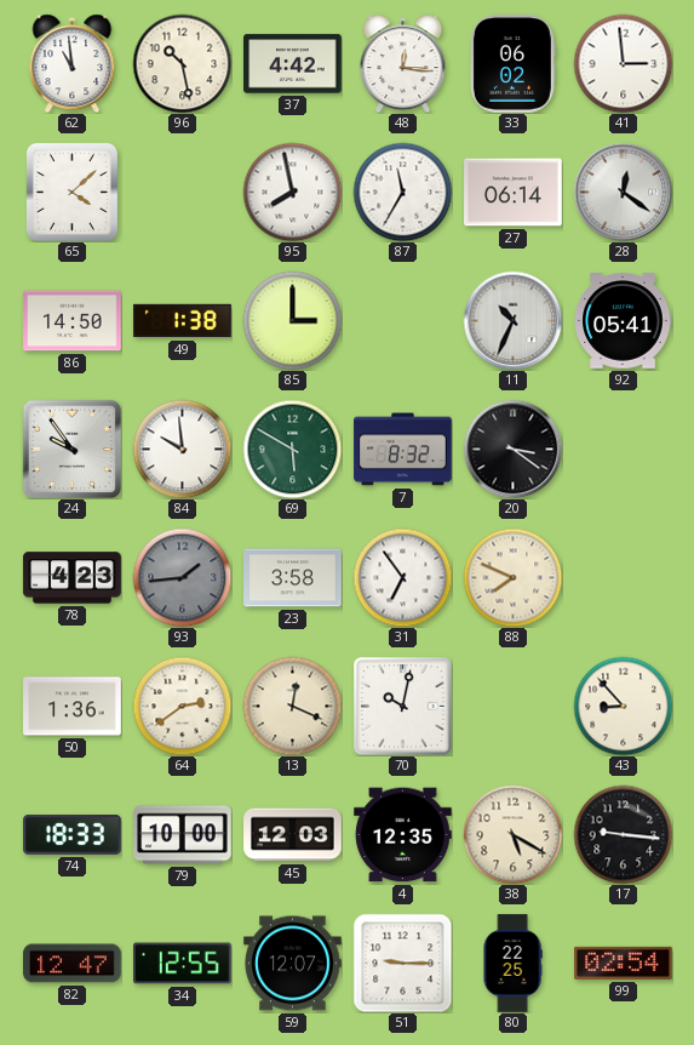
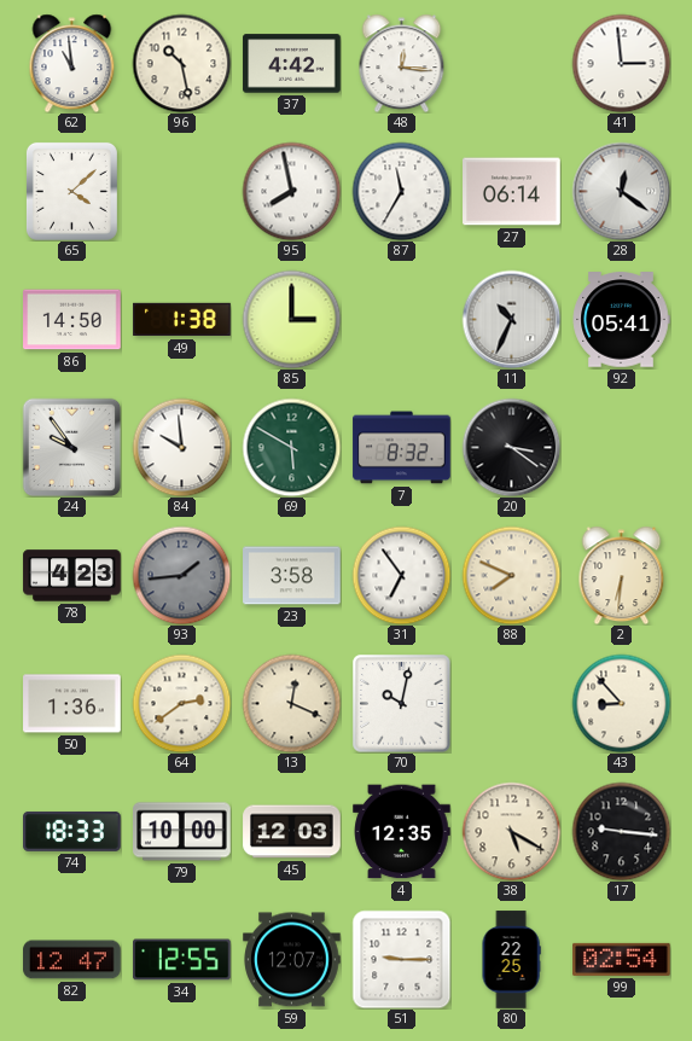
33: 06:02 -> none
2: none -> 6:31
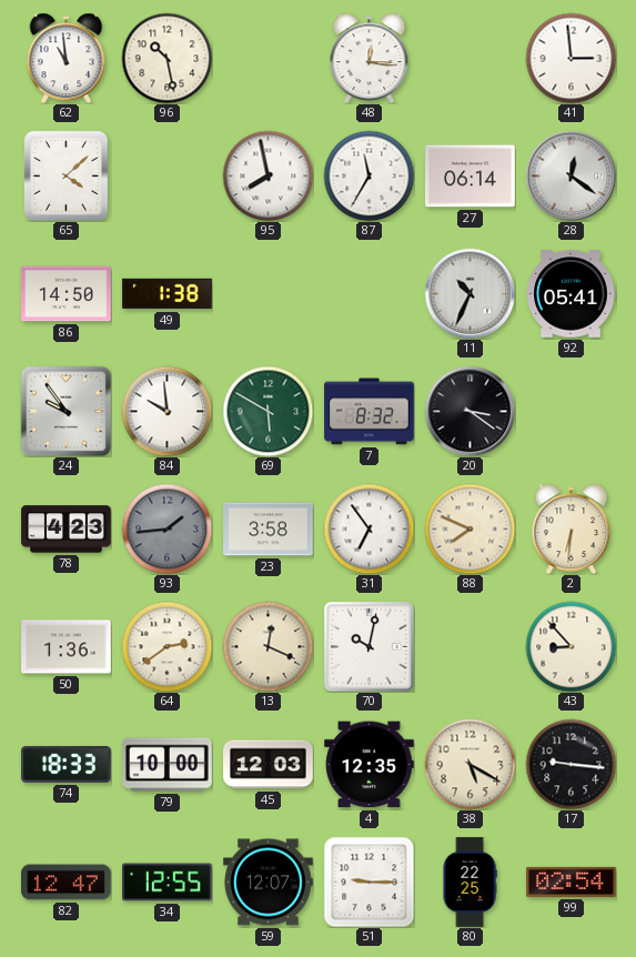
37: 4:42 -> none
85: 3:00 -> none
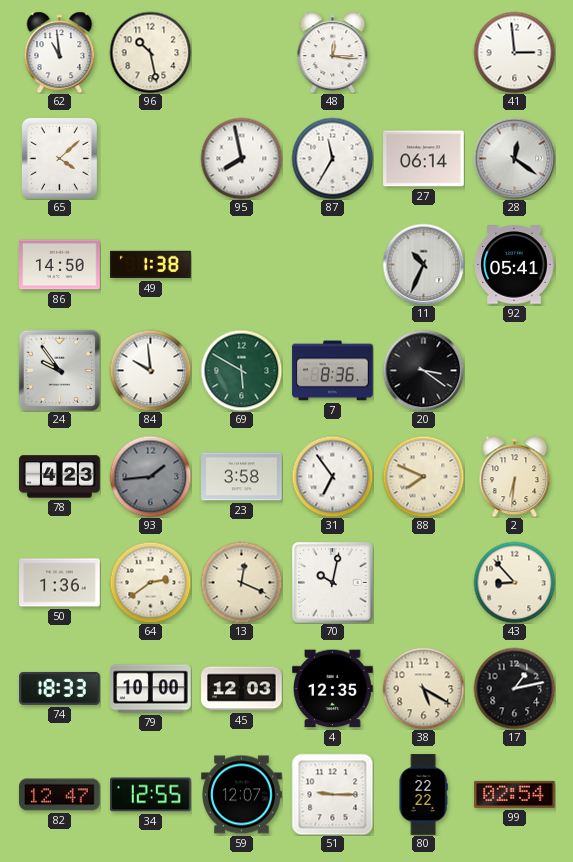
7: 8:32 -> 8:36
17: 9:16 -> 1:13
80: 22:25 -> 22:22
